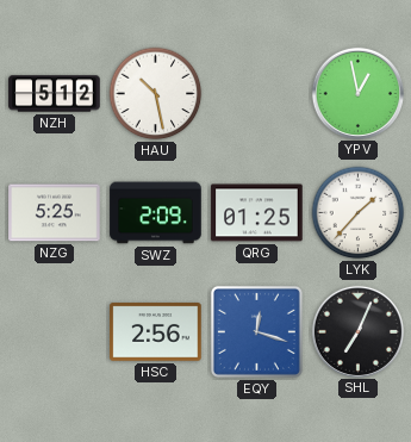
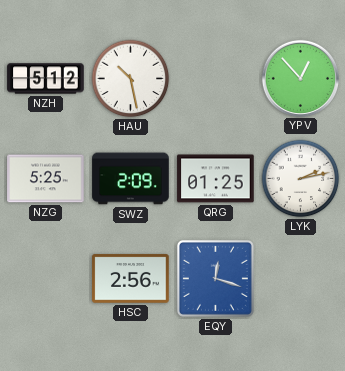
YPV: 12:58 -> 12:53
LYK: 1:37 -> 2:13
SHL: 7:04 -> none
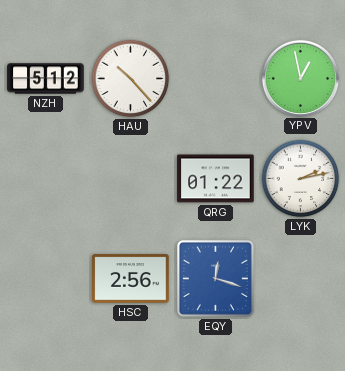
HAU: 10:28 -> 10:23
YPV: 12:53 -> 12:58
NZG: 5:25 -> none
SWZ: 2:09 -> none
QRG: 01:25 -> 01:22
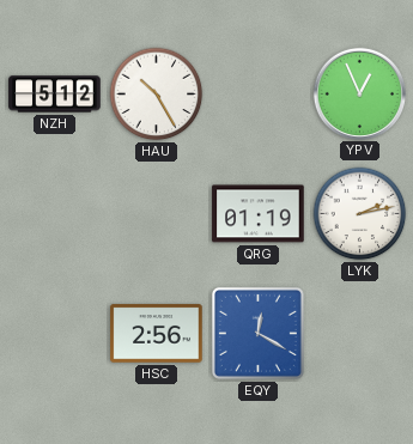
HAU: 10:23 -> 10:25
YPV: 12:58 -> 12:56
QRG: 01:22 -> 01:19
EQY: 12:18 -> 12:20
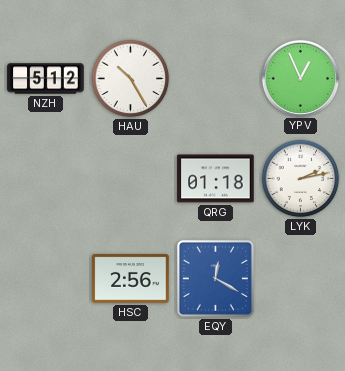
QRG: 01:19 -> 01:18
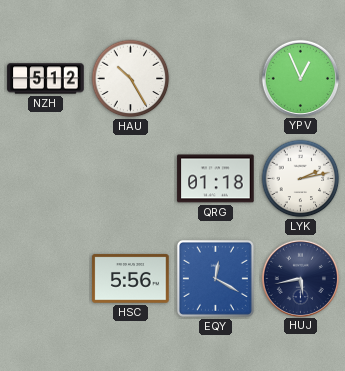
HSC: 2:56 -> 5:56
HUJ: none -> 5:43
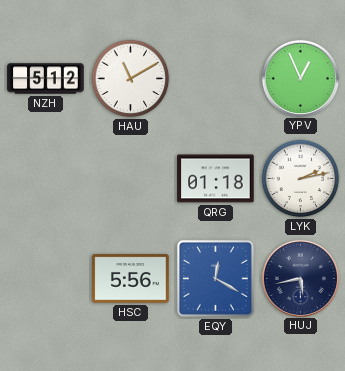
HAU: 10:25 -> 11:10
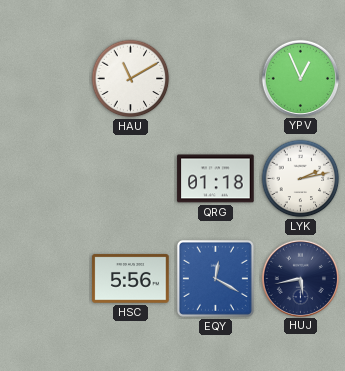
NZH: 5:12 -> none
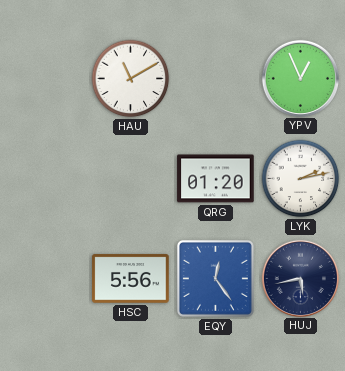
QRG: 01:18 -> 01:20
EQY: 12:20 -> 12:24
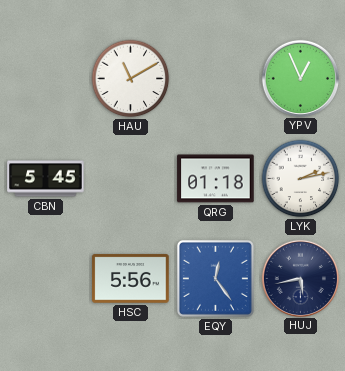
CBN: none -> 5:45
QRG: 01:20 -> 01:18
